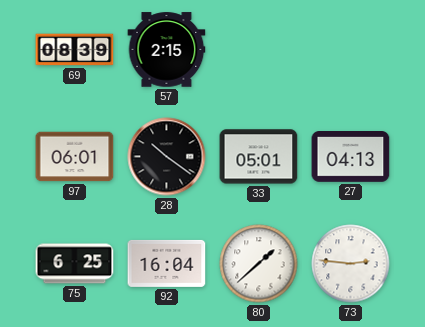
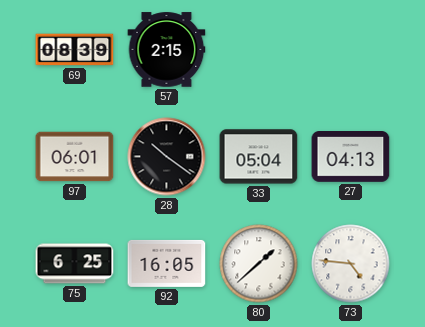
33: 05:01 -> 05:04
92: 16:04 -> 16:05
73: 2:46 -> 4:46
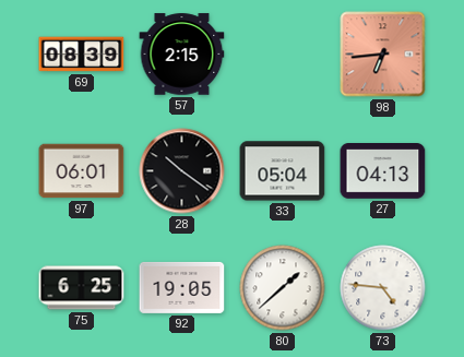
98: none -> 6:44
92: 16:05 -> 19:05
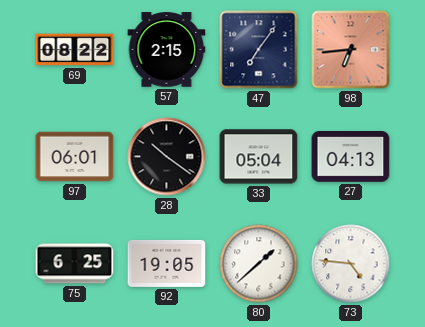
69: 08:39 -> 08:22
47: none -> 7:06
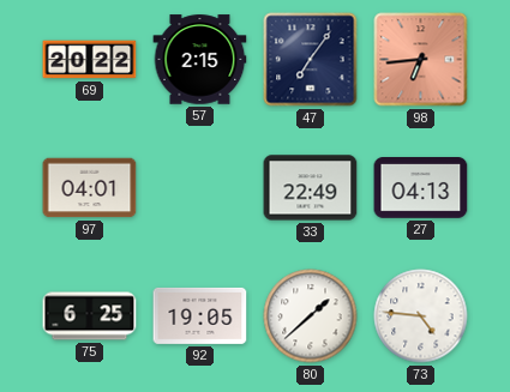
69: 08:22 -> 20:22
97: 06:01 -> 04:01
28: 10:21 -> none
33: 05:04 -> 22:49
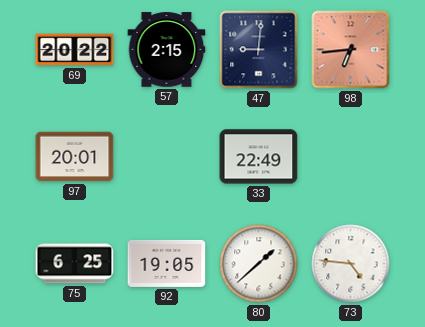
47: 7:06 -> 9:01
97: 04:01 -> 20:01
27: 04:13 -> none
